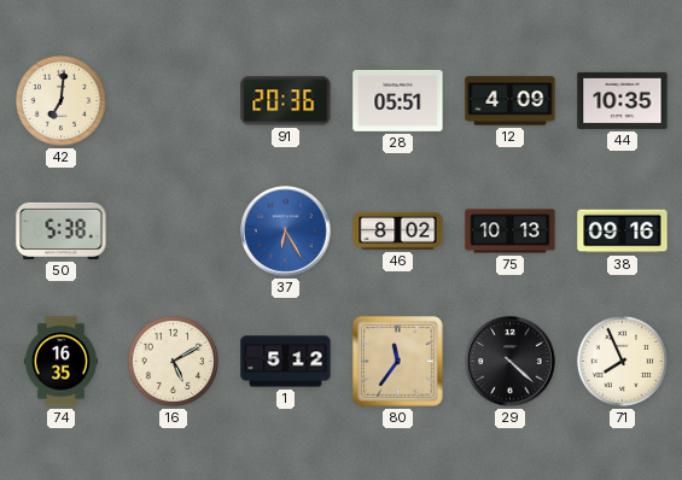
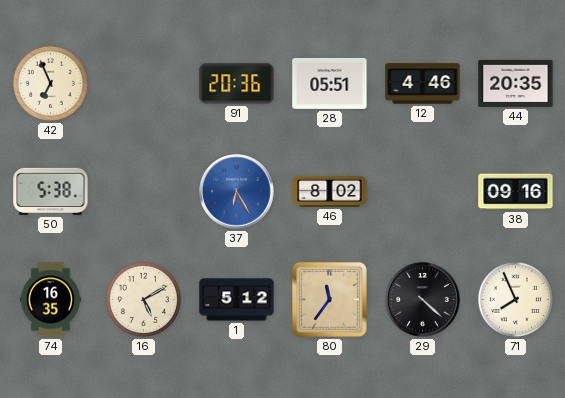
42: 7:01 -> 6:56
12: 4:09 -> 4:46
44: 10:35 -> 20:35
75: 10:13 -> none
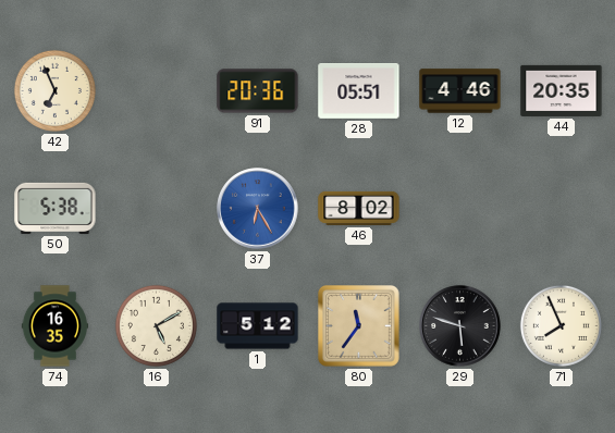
38: 09:16 -> none
29: 4:22 -> 5:48
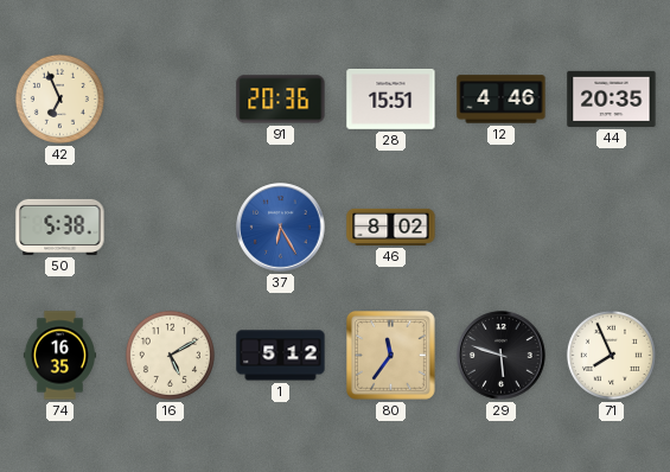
28: 05:51 -> 15:51
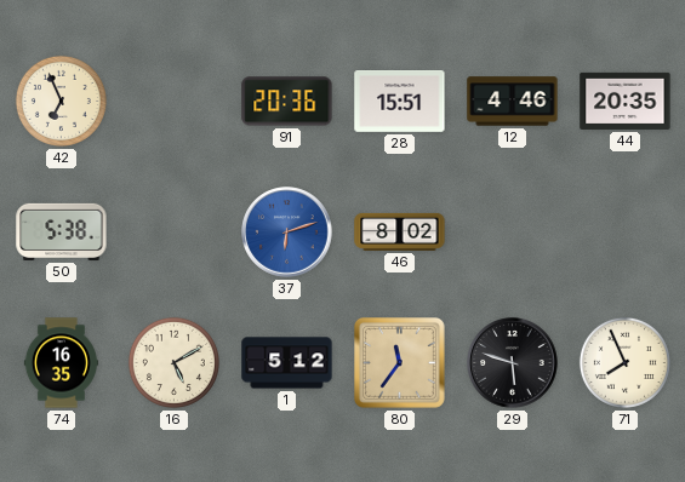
37: 6:25 -> 6:12
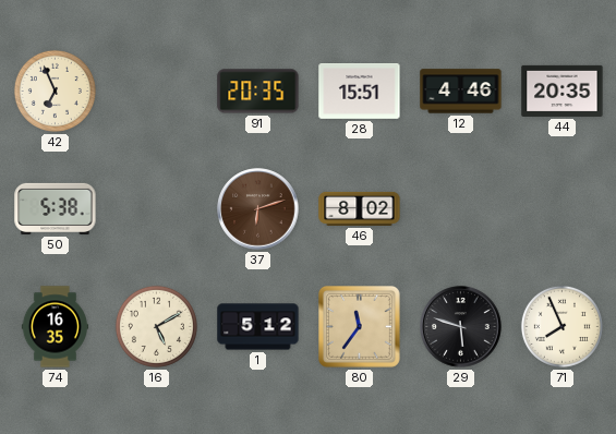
91: 20:36 -> 20:35
37 dial: blue -> brown
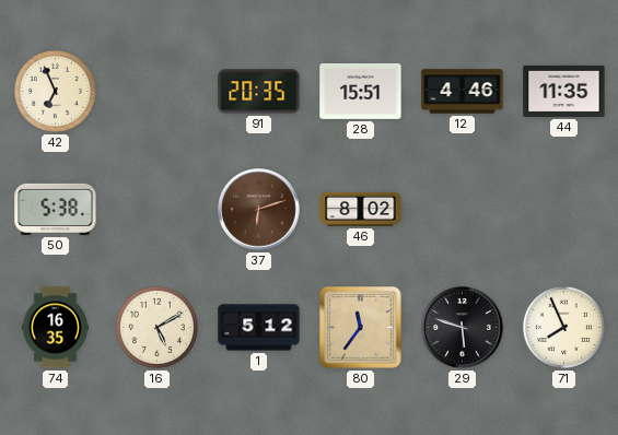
44: 20:35 -> 11:35
